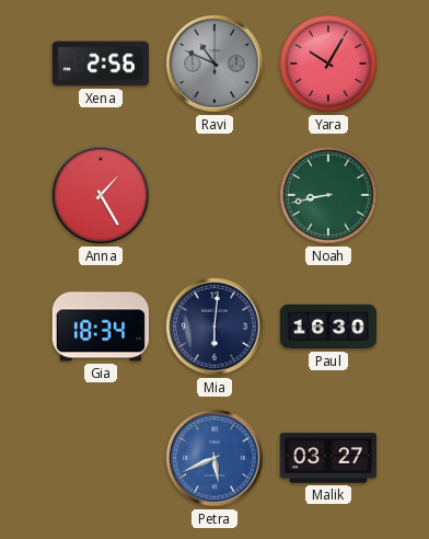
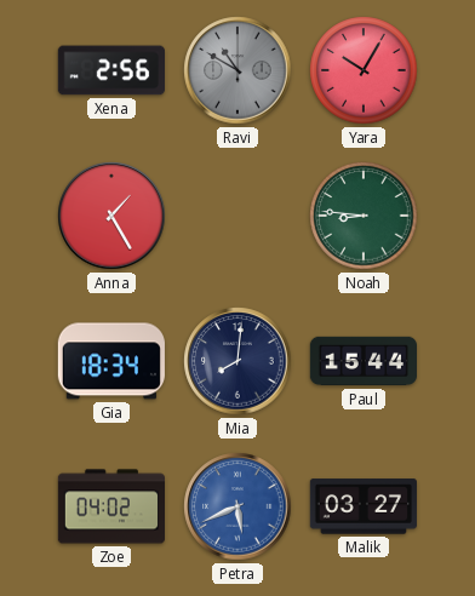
Ravi: 10:49 -> 10:50
Noah: 8:43 -> 8:46
Mia: 6:01 -> 8:01
Paul: 16:30 -> 15:44
Zoe: none -> 04:02
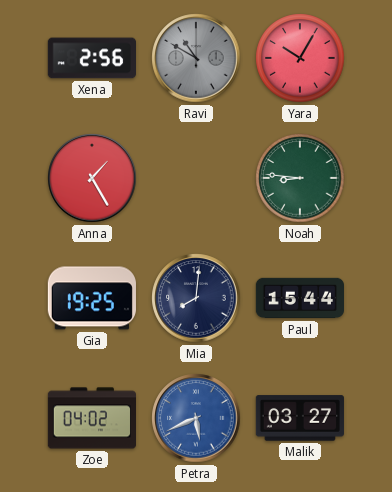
Gia: 18:34 -> 19:25
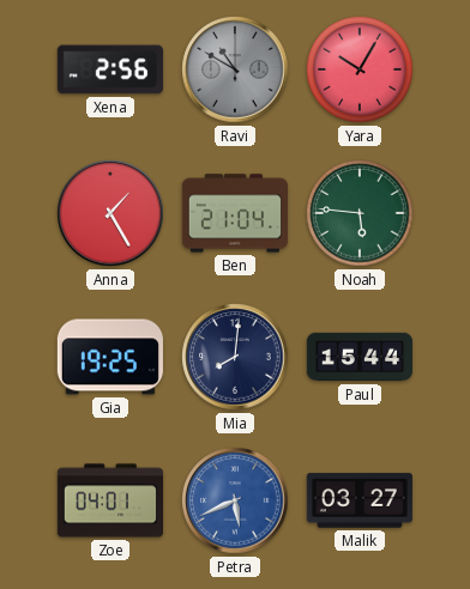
Ben: none -> 21:04
Noah: 8:46 -> 5:46
Zoe: 04:02 -> 04:01
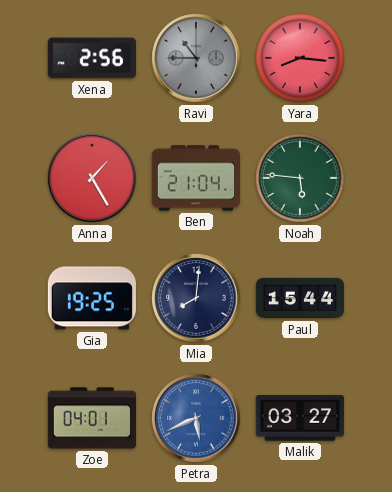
Ravi: 10:50 -> 10:45
Yara: 10:05 -> 8:16
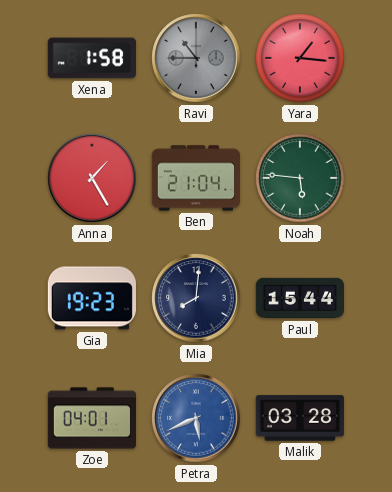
Xena: 2:56 -> 1:58
Yara: 8:16 -> 1:16
Gia: 19:25 -> 19:23
Malik: 03:27 -> 03:28
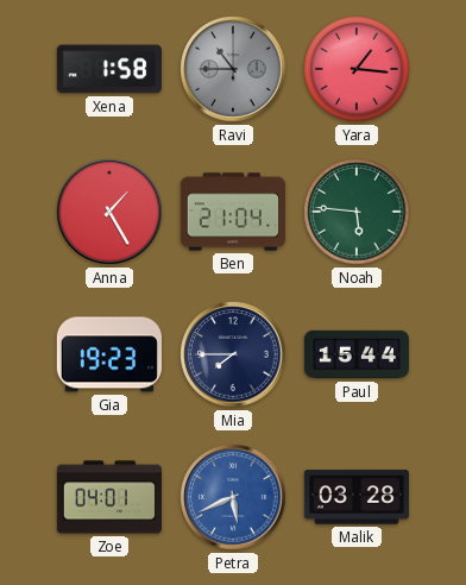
Mia: 8:01 -> 7:45
